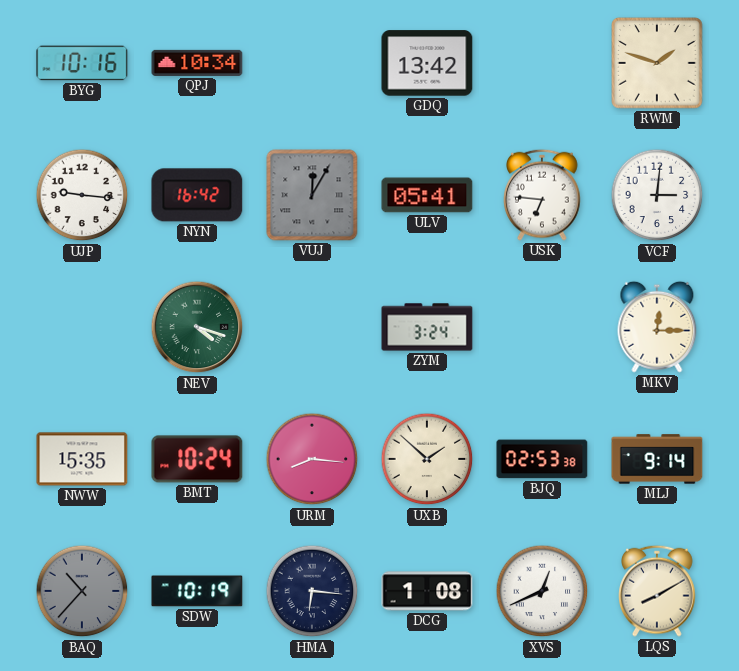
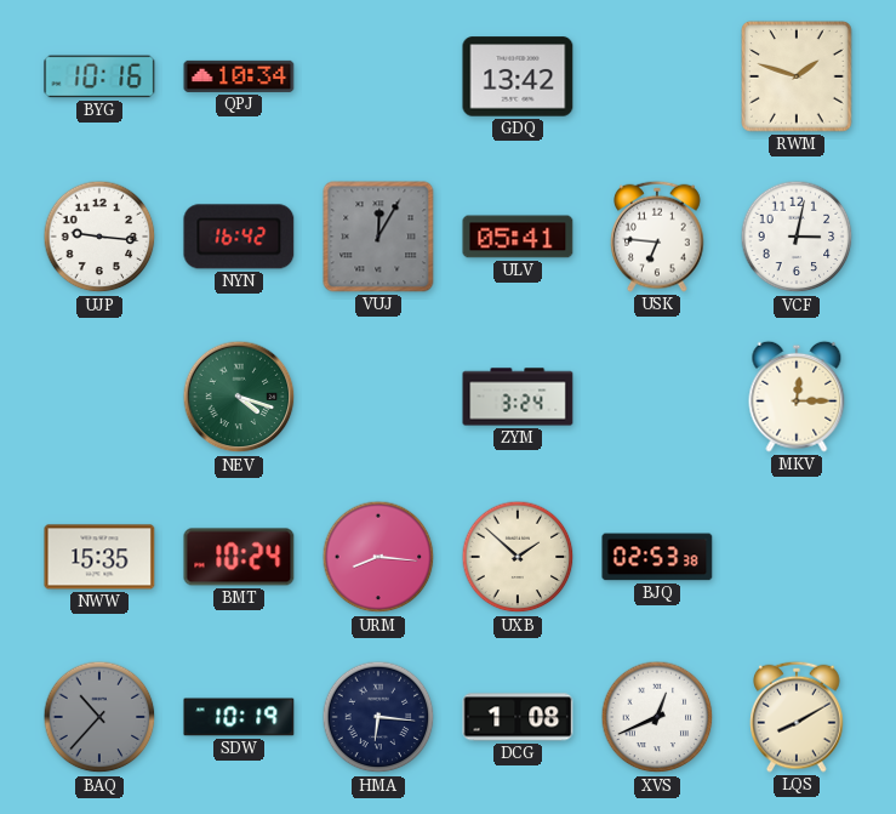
VCF: 3:01 -> 3:02
MLJ: 9:14 -> none
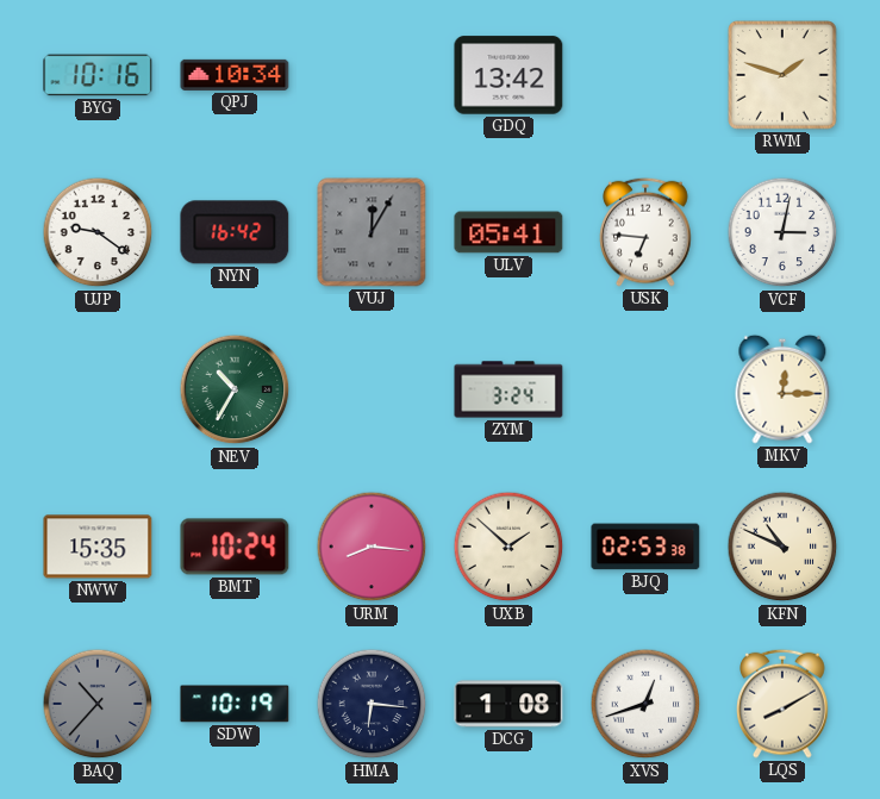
UJP: 9:16 -> 9:21
NEV: 4:18 -> 10:35
KFN: none -> 10:49
XVS: 12:41 -> 12:42
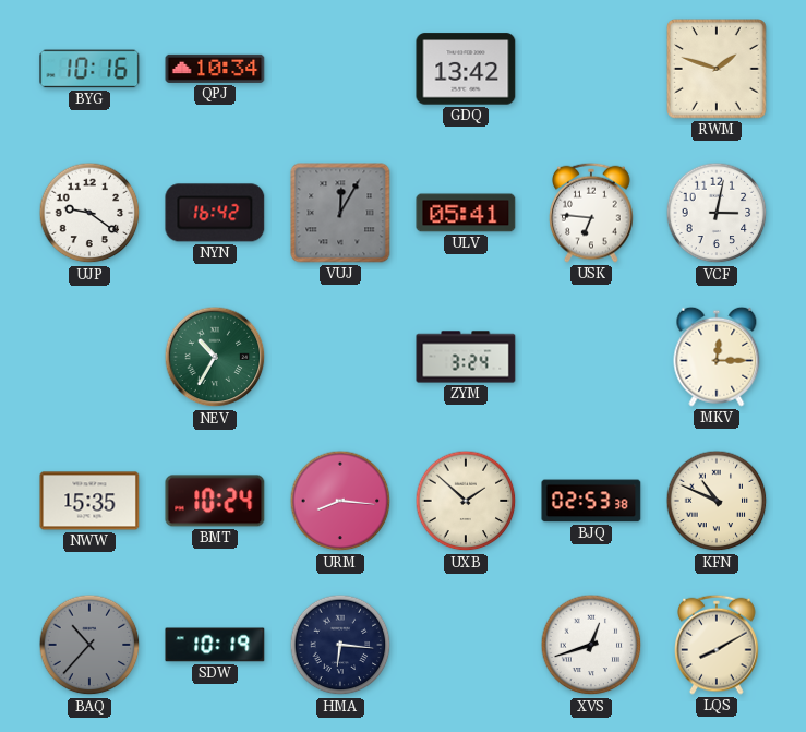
DCG: 1:08 -> none
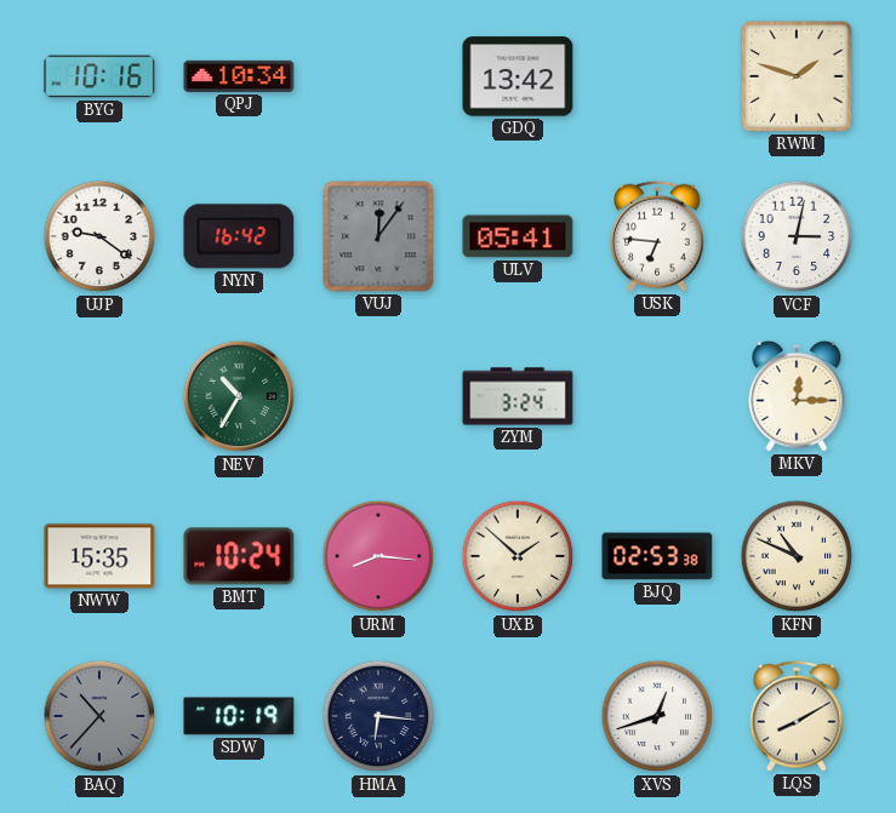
VUJ: 12:05 -> 12:06
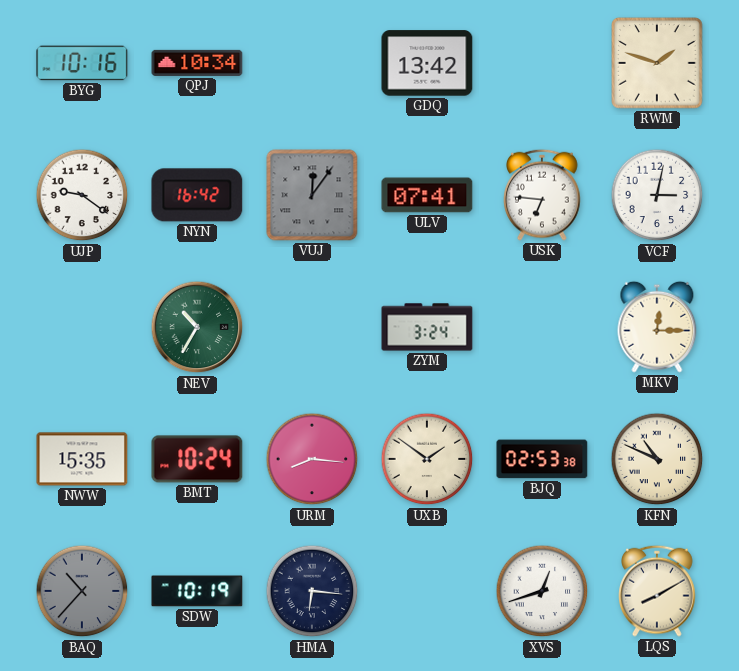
ULV: 05:41 -> 07:41
UXB: 1:52 -> 1:51
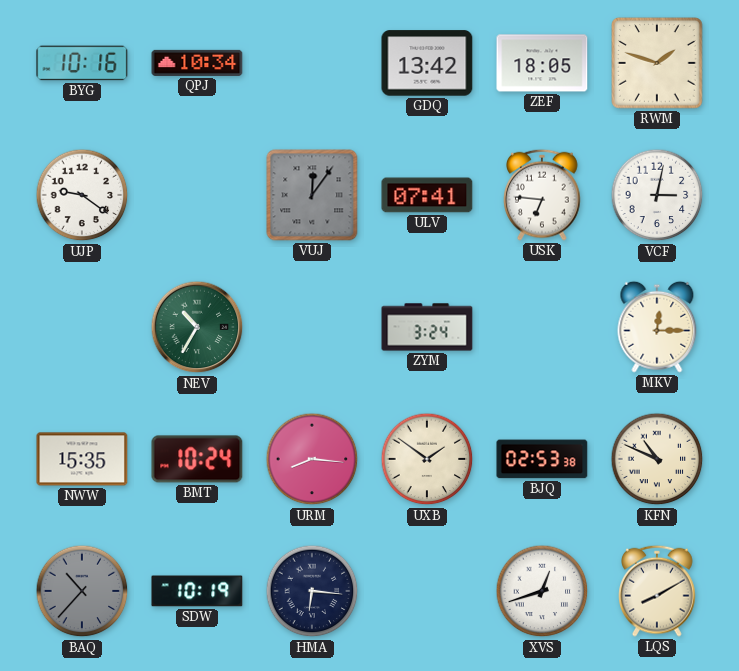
ZEF: none -> 18:05
NYN: 16:42 -> none
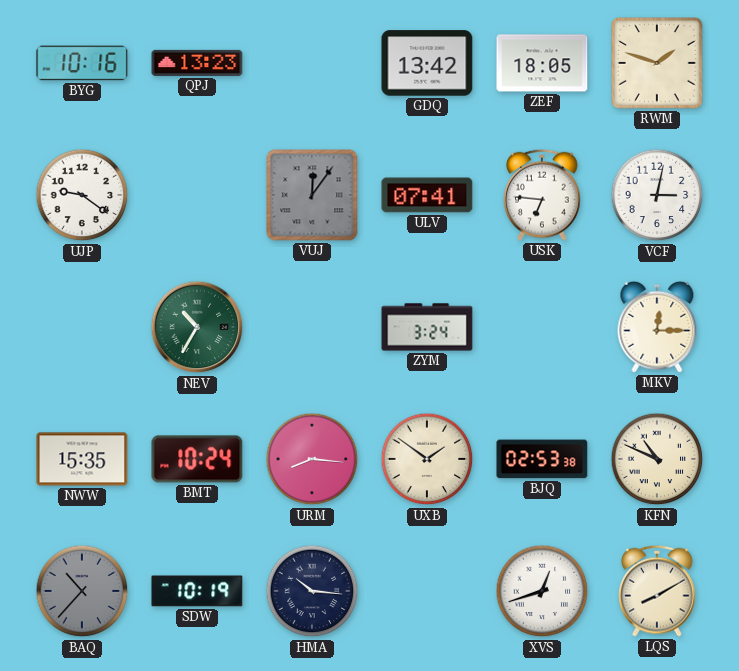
QPJ: 10:34 -> 13:23
HMA: 6:16 -> 10:16
